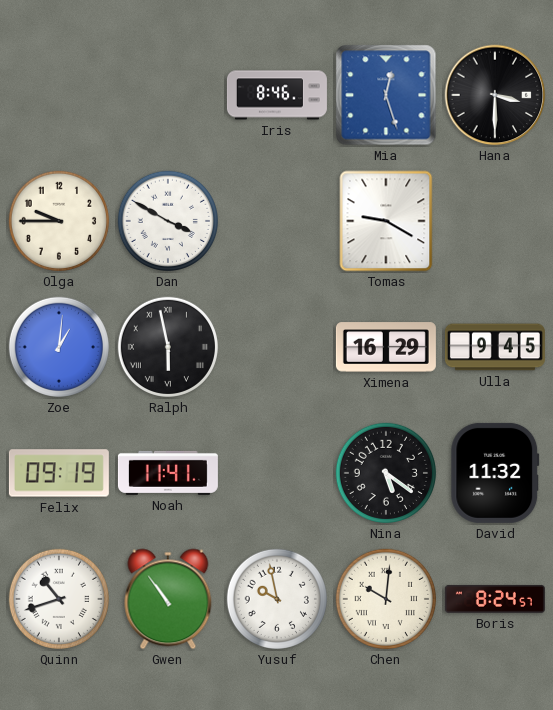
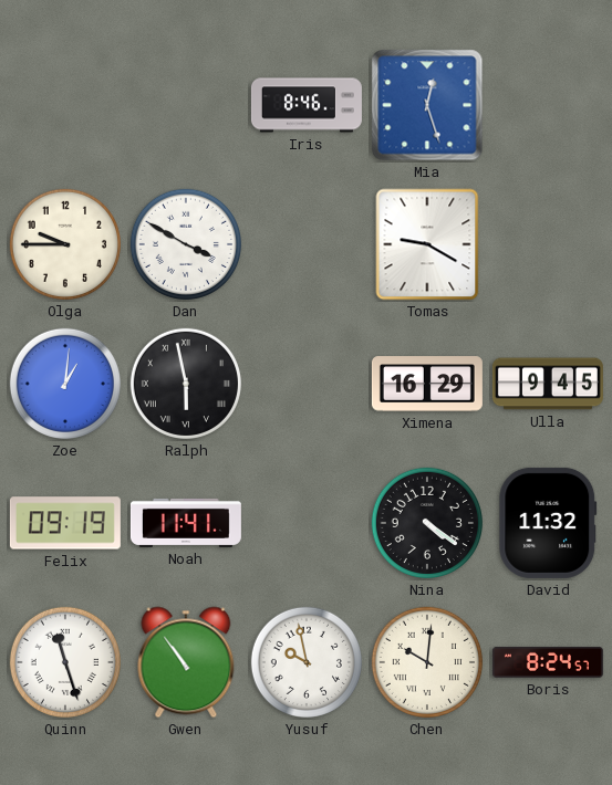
Hana: 3:30 -> none
Nina: 5:21 -> 4:21
Quinn: 10:42 -> 11:27
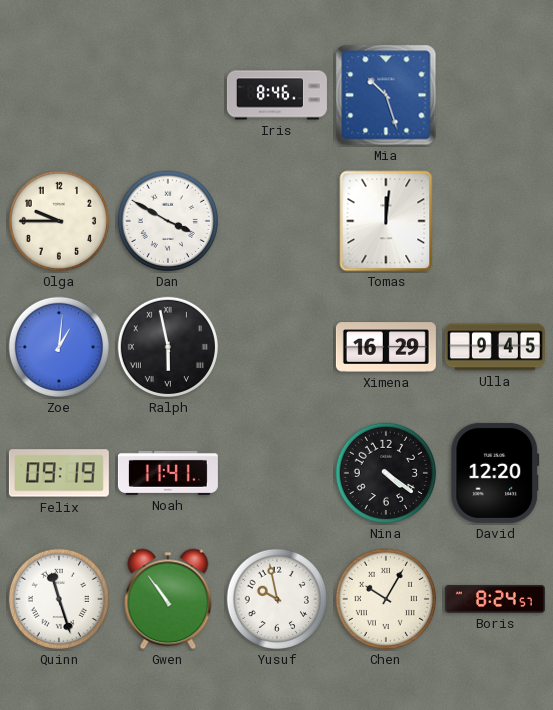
Mia: 12:27 -> 10:27
Tomas: 9:20 -> 12:01
David: 11:32 -> 12:20
Chen: 10:01 -> 10:05
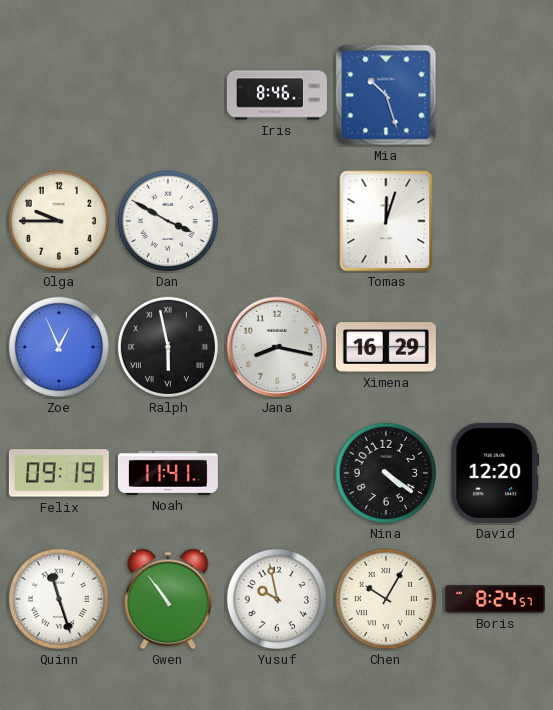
Tomas: 12:01 -> 12:03
Zoe: 1:01 -> 12:56
Jana: none -> 8:17
Ulla: 9:45 -> none
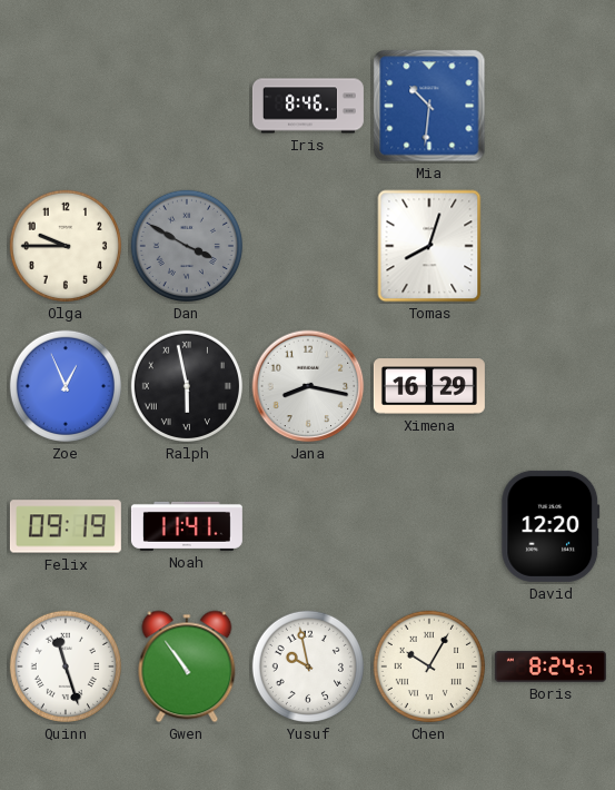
Mia: 10:27 -> 10:31
Dan dial: white -> grey
Tomas: 12:03 -> 8:03
Nina: 4:21 -> none
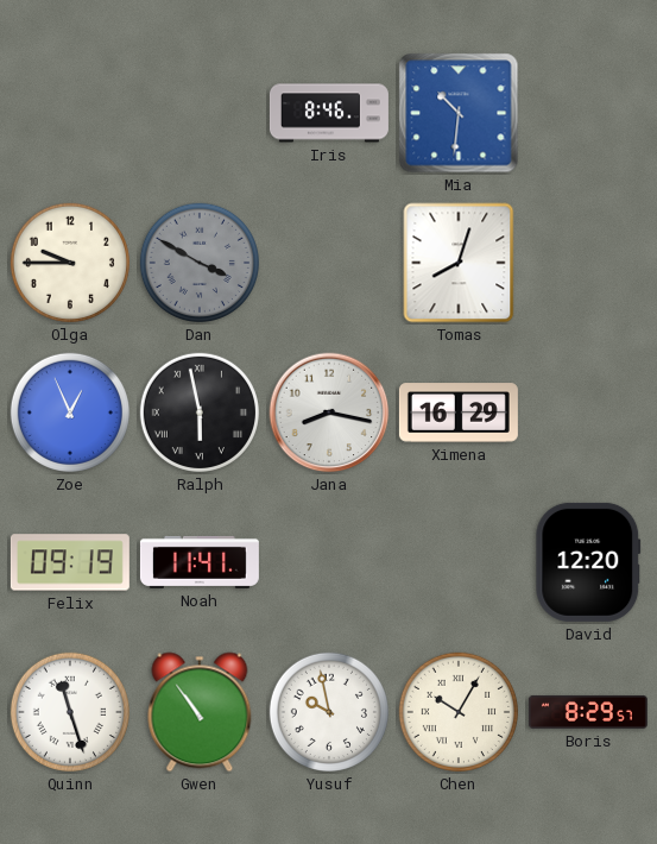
Boris: 8:24 -> 8:29
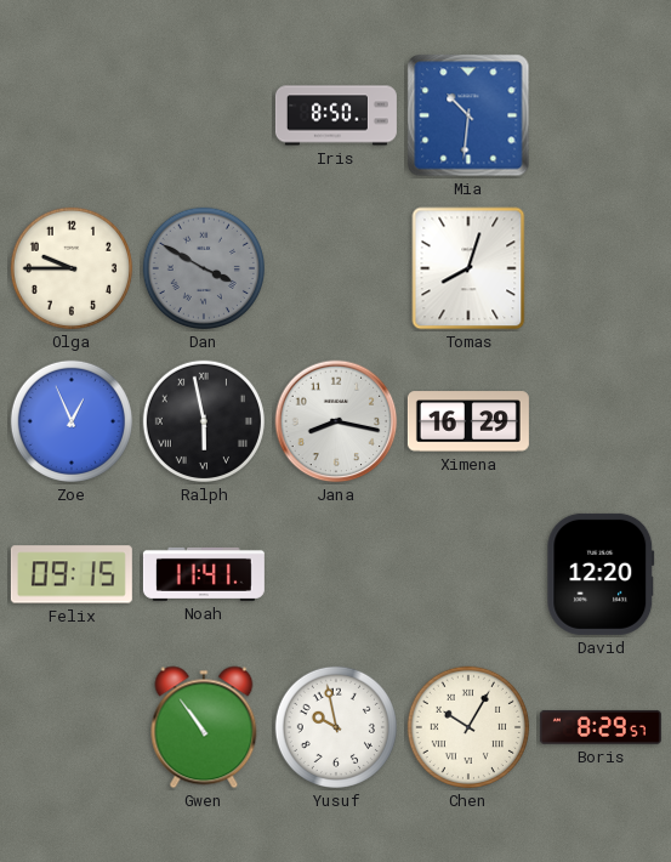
Iris: 8:46 -> 8:50
Felix: 09:19 -> 09:15
Quinn: 11:27 -> none
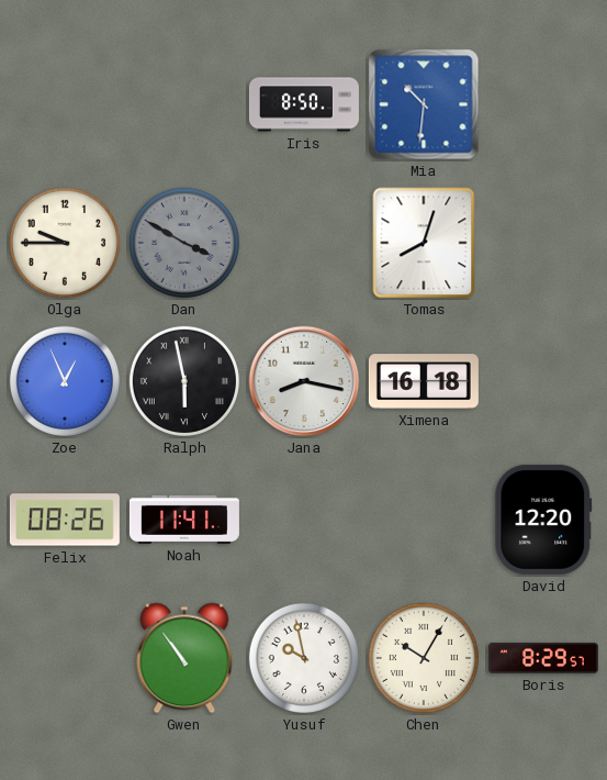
Ximena: 16:29 -> 16:18
Felix: 09:15 -> 08:26
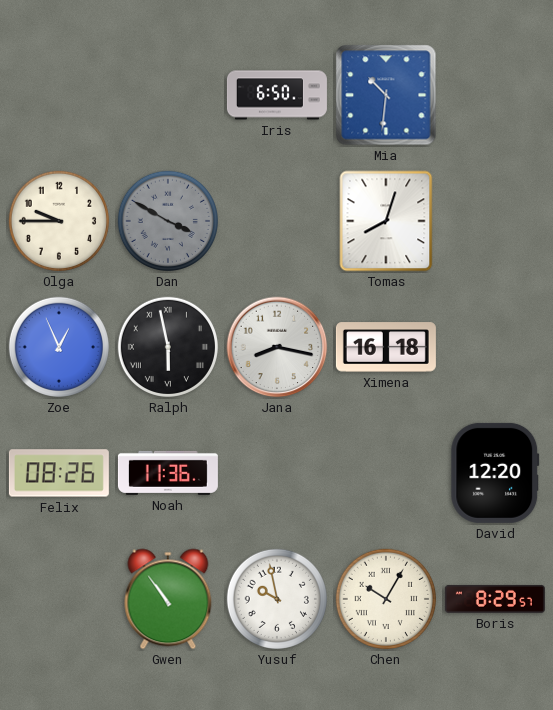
Iris: 8:50 -> 6:50
Noah: 11:41 -> 11:36
